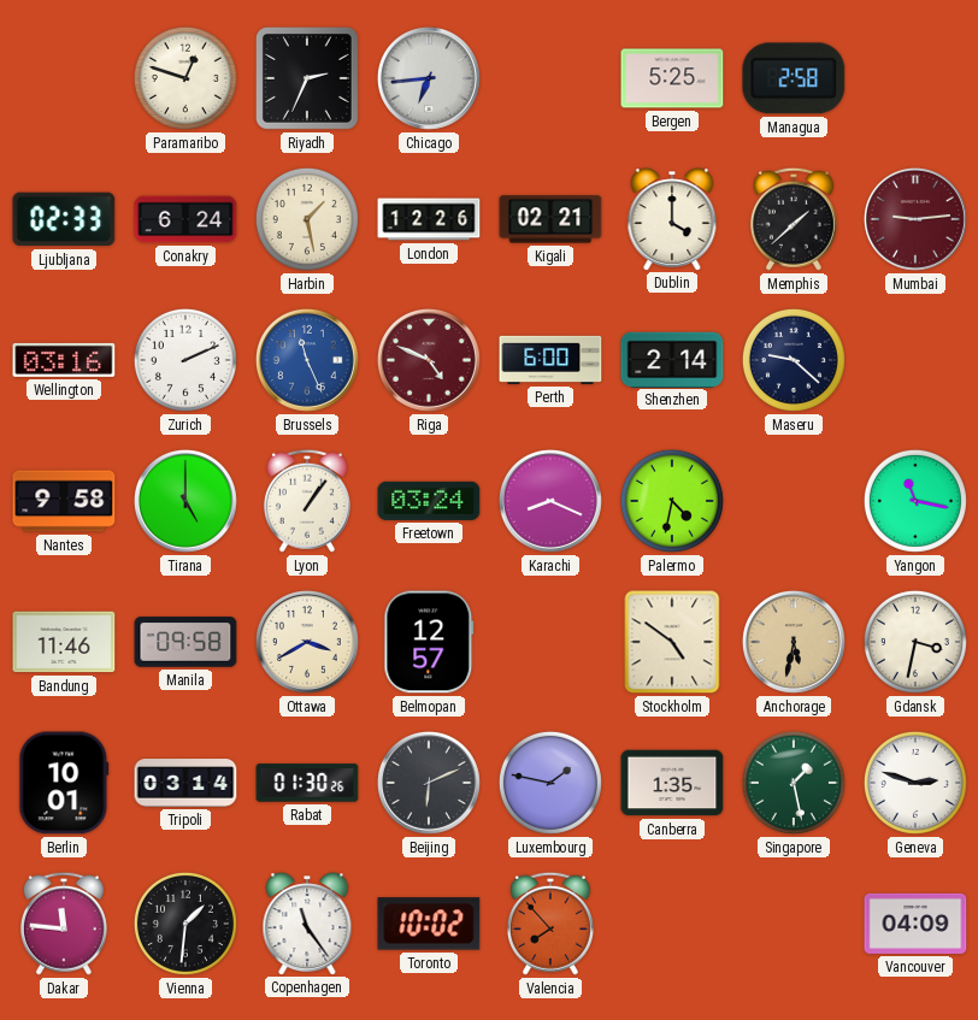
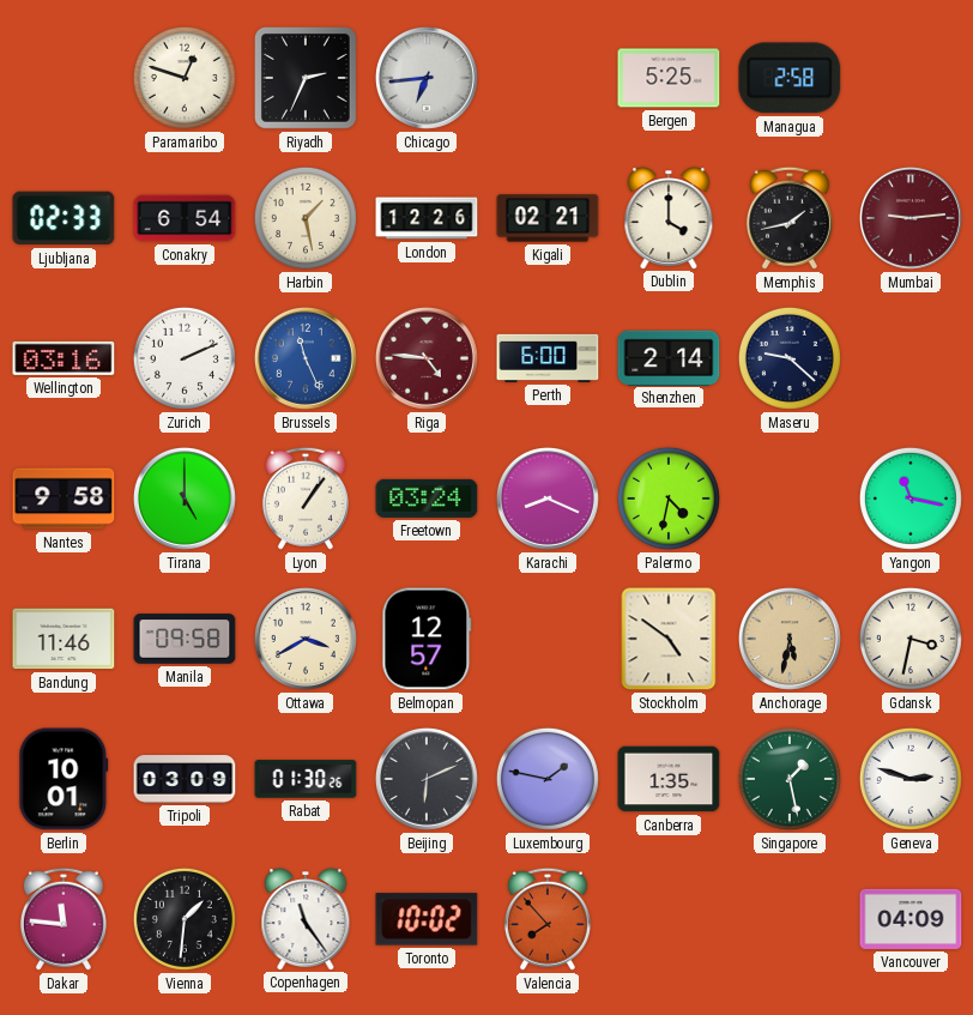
Conakry: 6:24 -> 6:54
Memphis: 1:38 -> 1:43
Riga: 4:49 -> 4:46
Tripoli: 03:14 -> 03:09
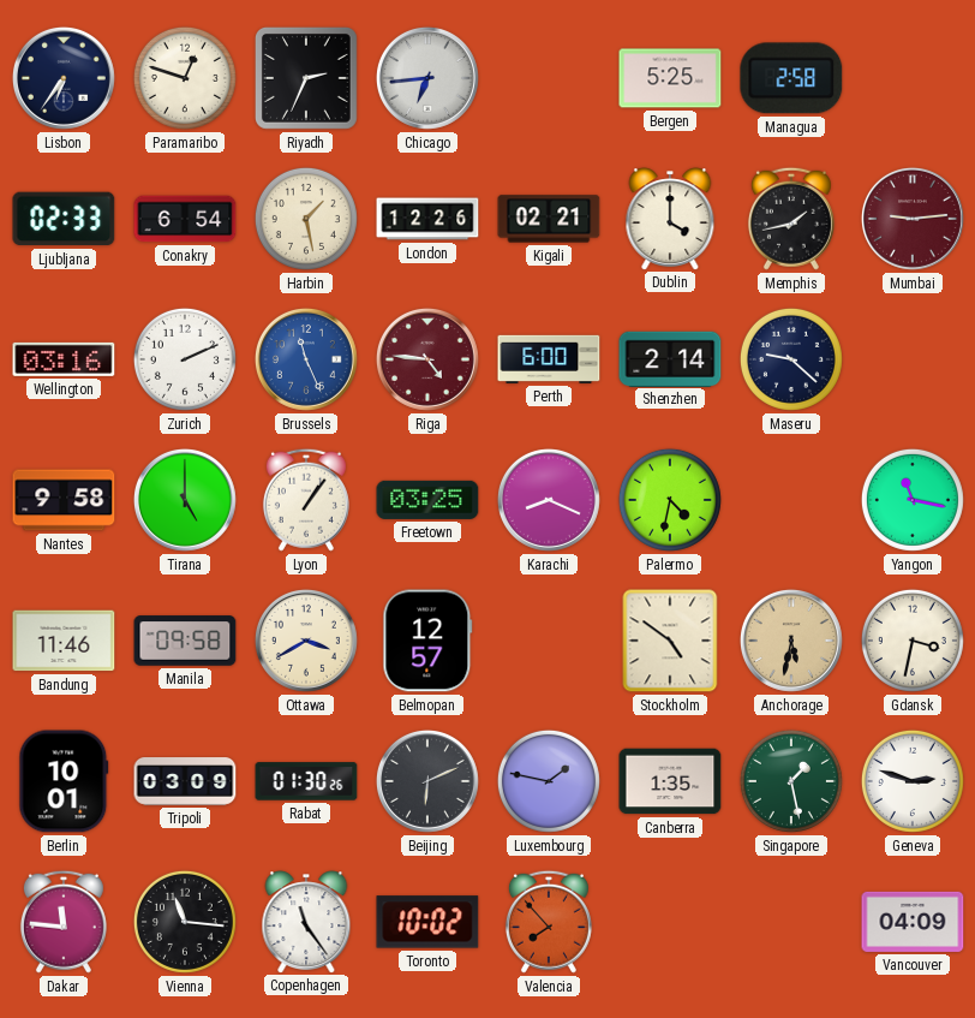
Lisbon: none -> 6:36
Freetown: 03:24 -> 03:25
Vienna: 1:31 -> 11:16
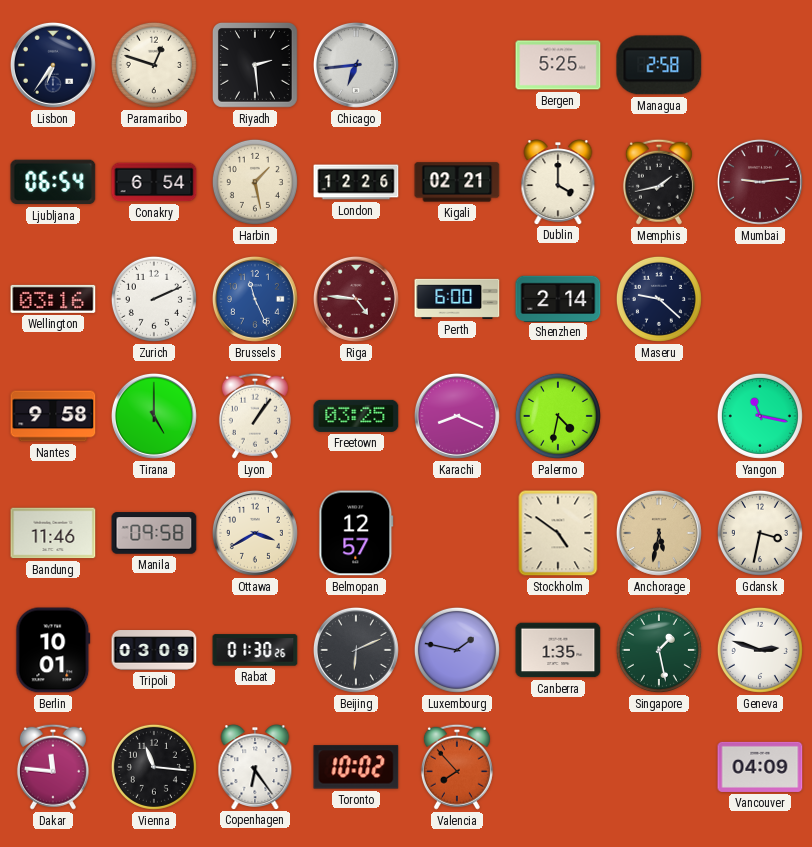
Riyadh: 2:34 -> 2:29
Ljubljana: 02:33 -> 06:54
Copenhagen: 11:24 -> 6:24
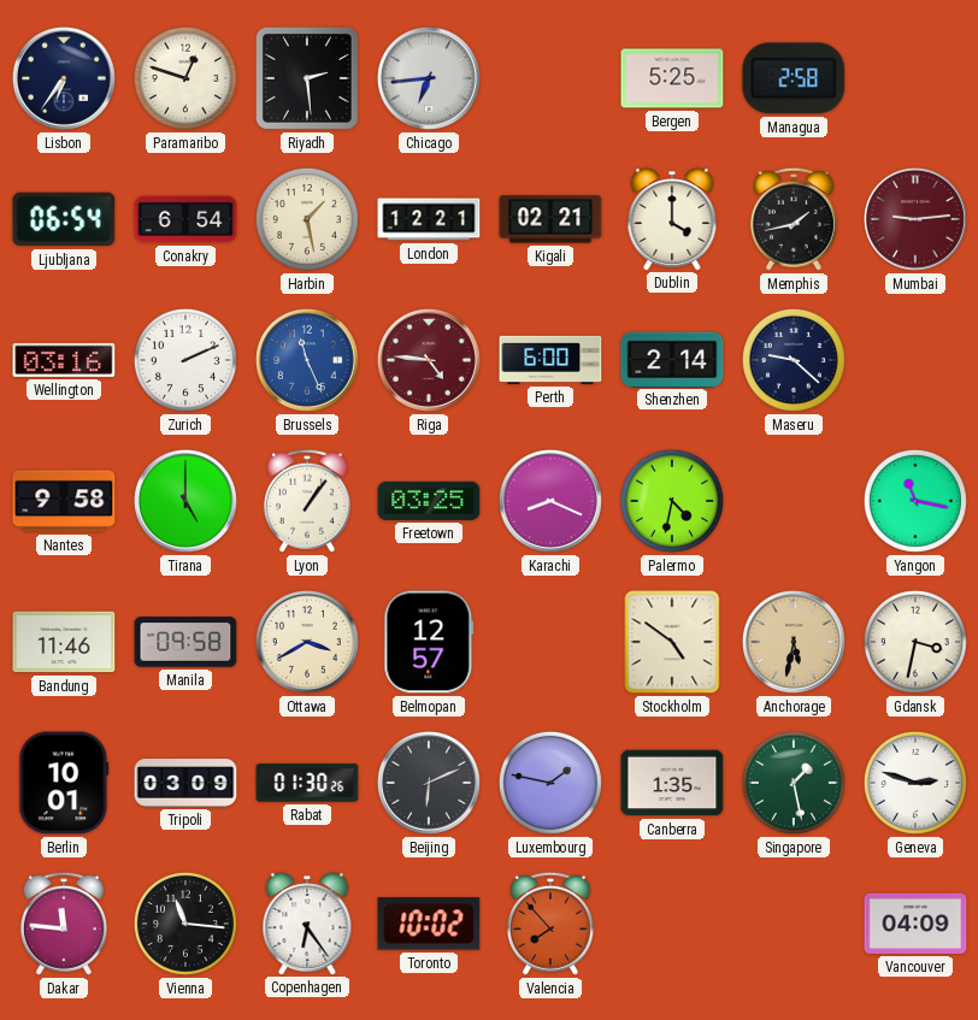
London: 12:26 -> 12:21
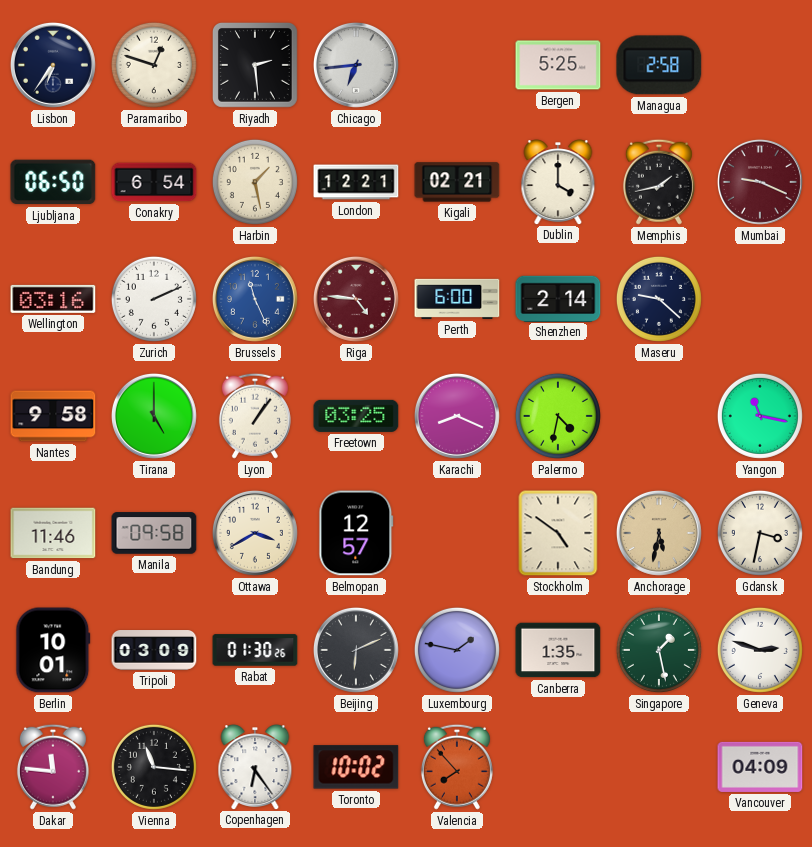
Ljubljana: 06:54 -> 06:50
Mumbai: 9:14 -> 9:19
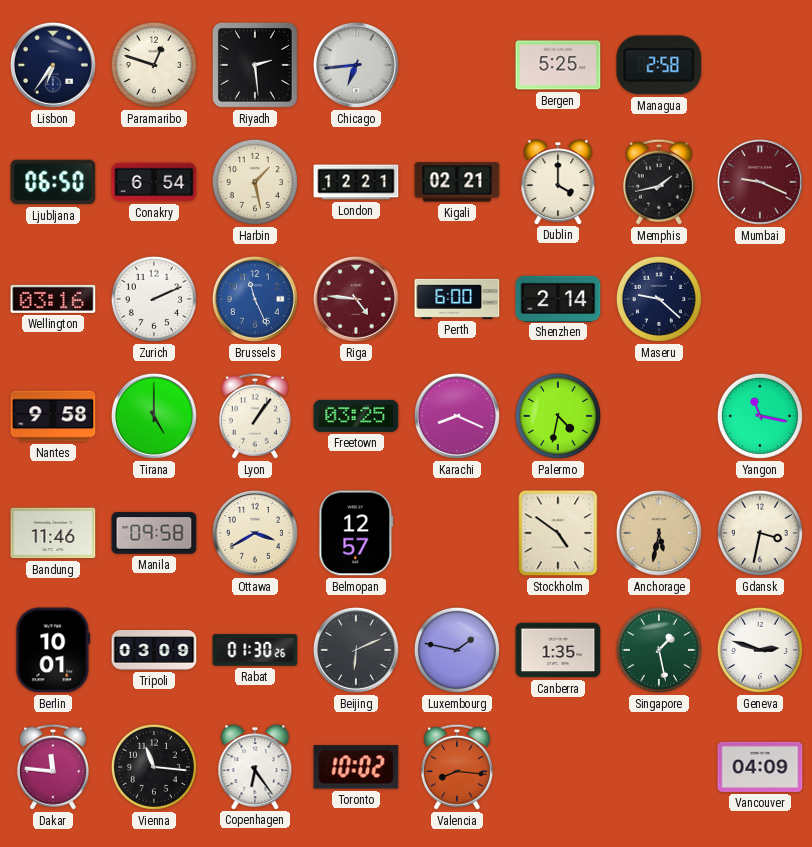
Valencia: 7:53 -> 8:16
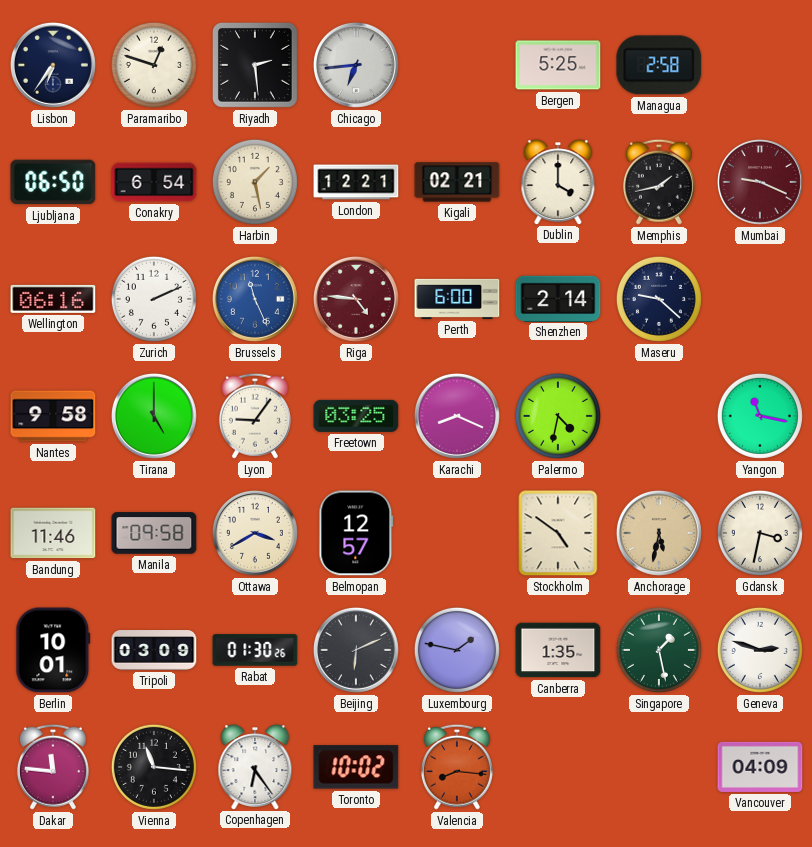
Wellington: 03:16 -> 06:16
Lyon: 1:06 -> 9:06
